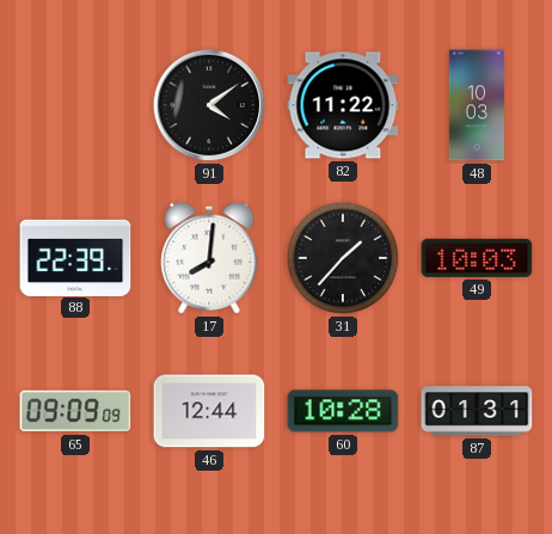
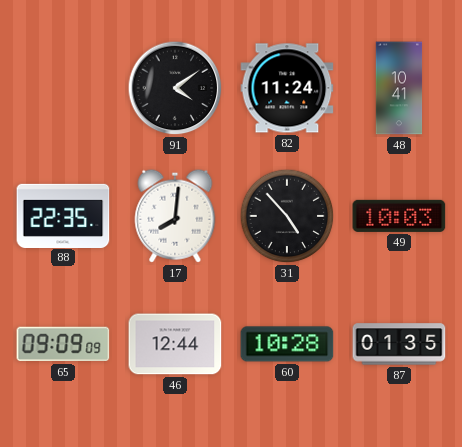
82: 11:22 -> 11:24
48: 10:03 -> 10:41
88: 22:39 -> 22:35
31: 1:37 -> 4:53
87: 01:31 -> 01:35
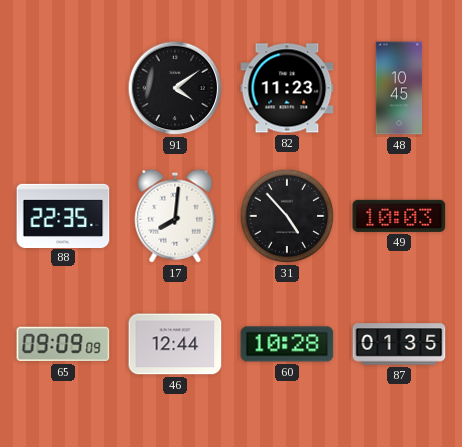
82: 11:24 -> 11:23
48: 10:41 -> 10:45
